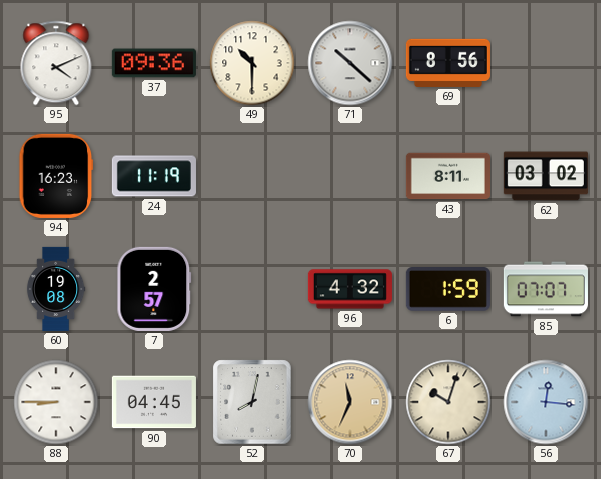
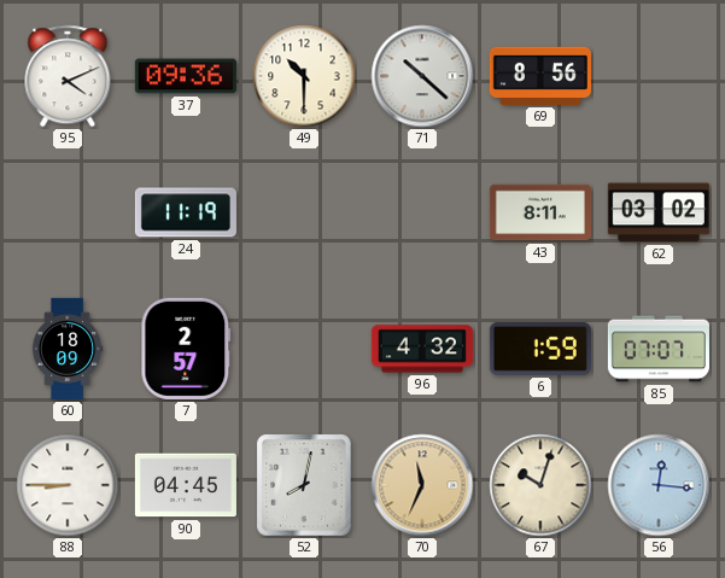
94: 16:23 -> none
60: 19:08 -> 18:09
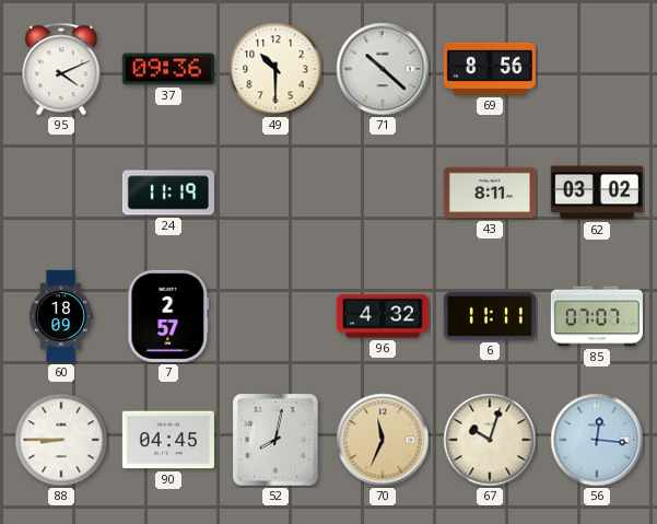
6: 1:59 -> 11:11
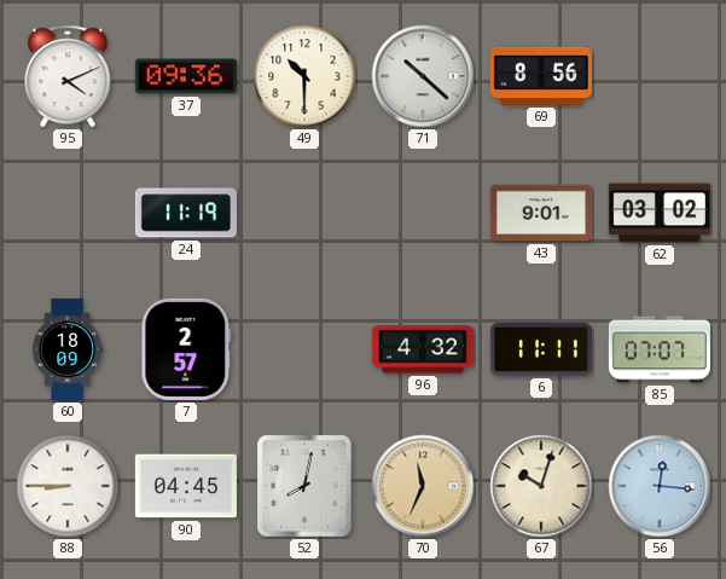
43: 8:11 -> 9:01
